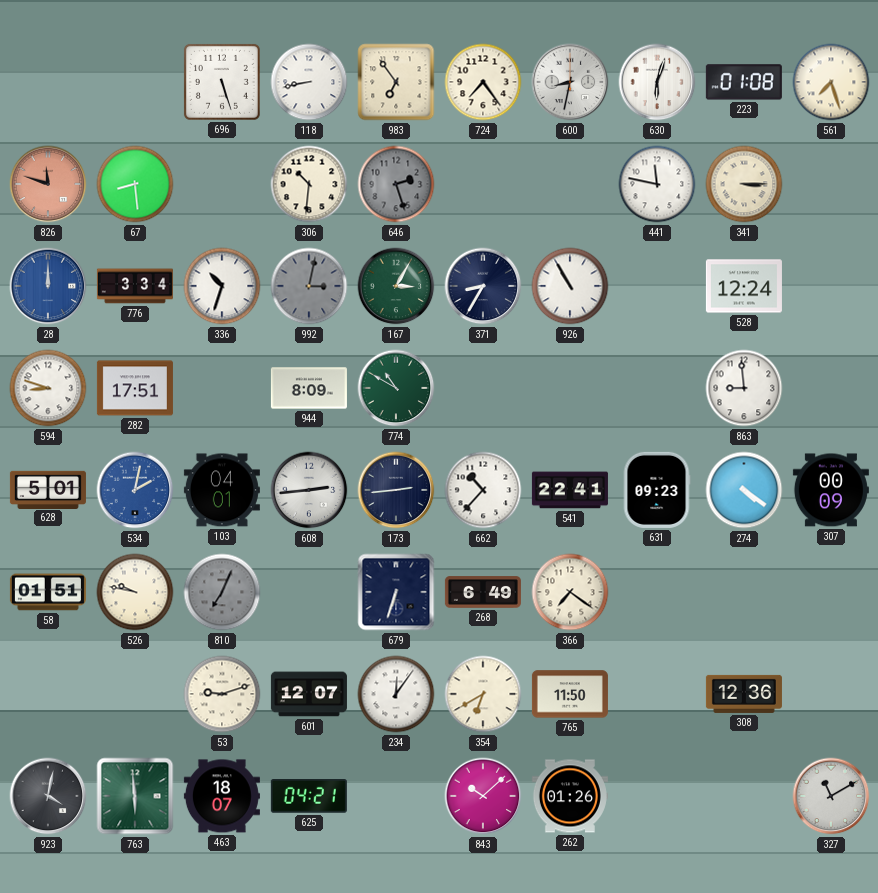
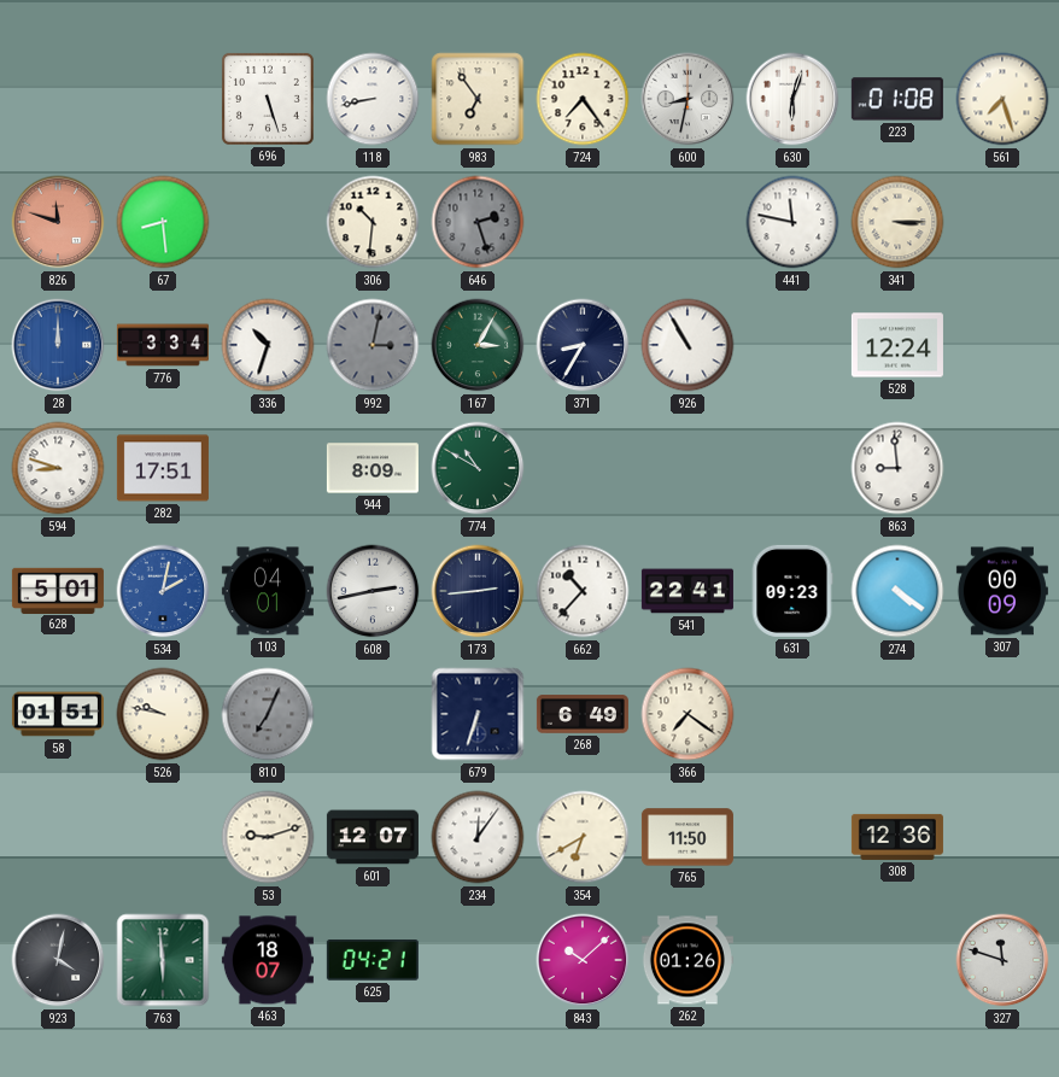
608: 2:44 -> 2:43
327: 11:10 -> 11:48
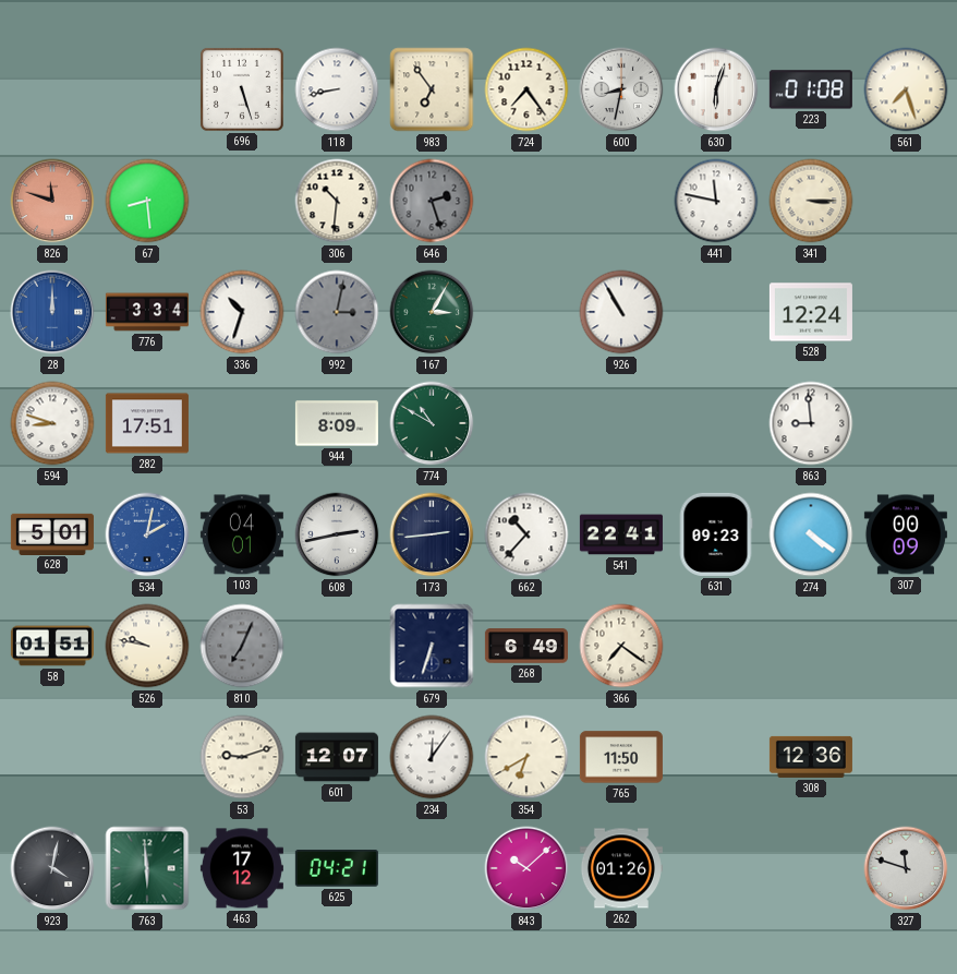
371: 8:35 -> none
463: 18:07 -> 17:12
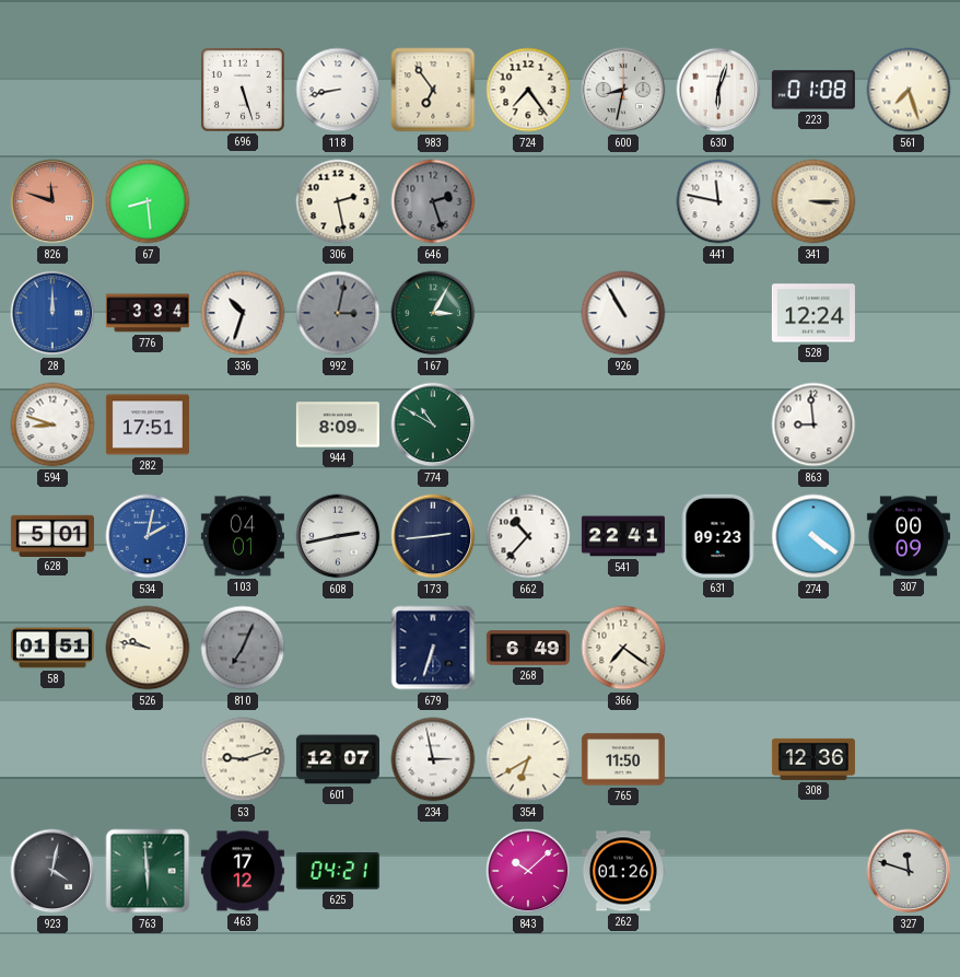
306: 10:31 -> 2:28
234: 12:06 -> 2:58
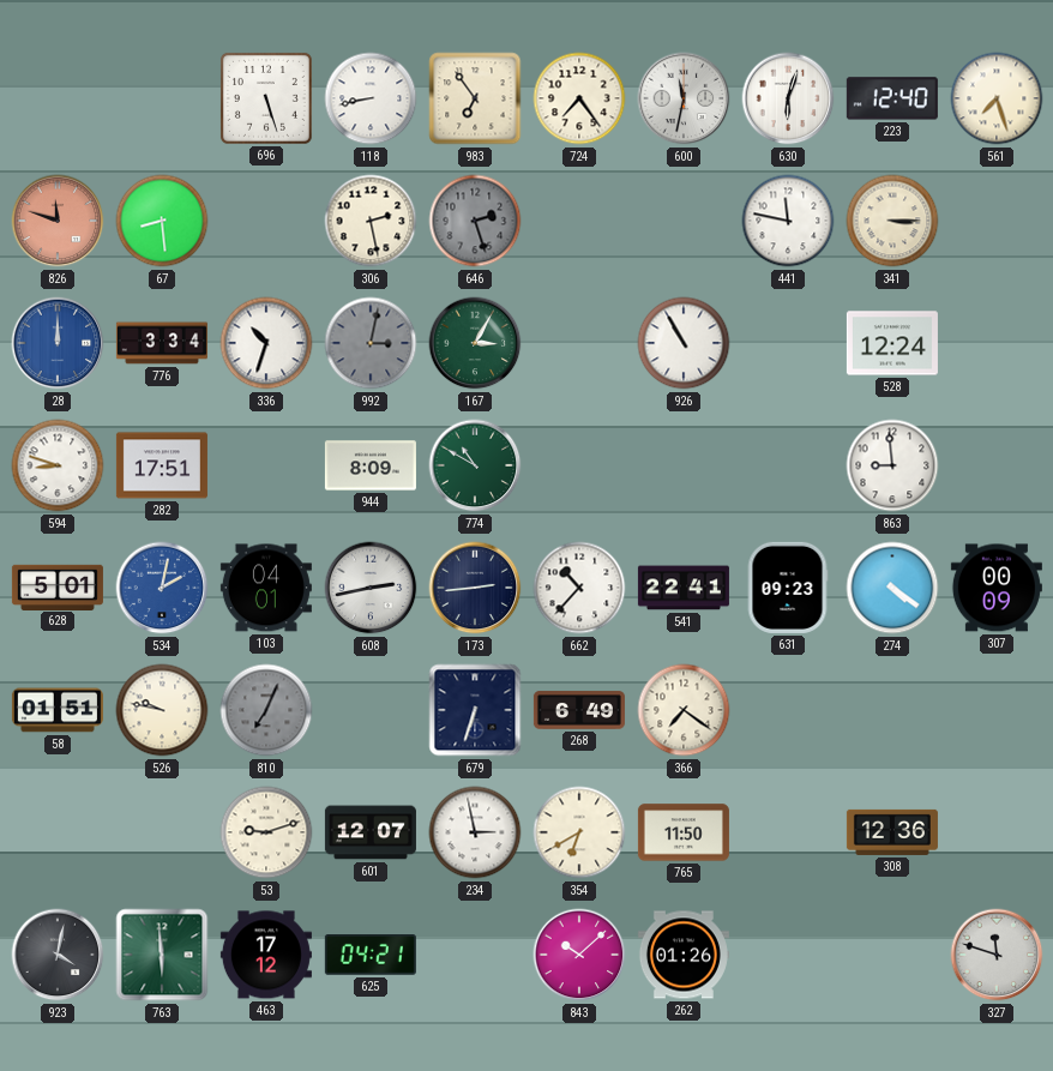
600: 8:32 -> 11:32
223: 01:08 -> 12:40
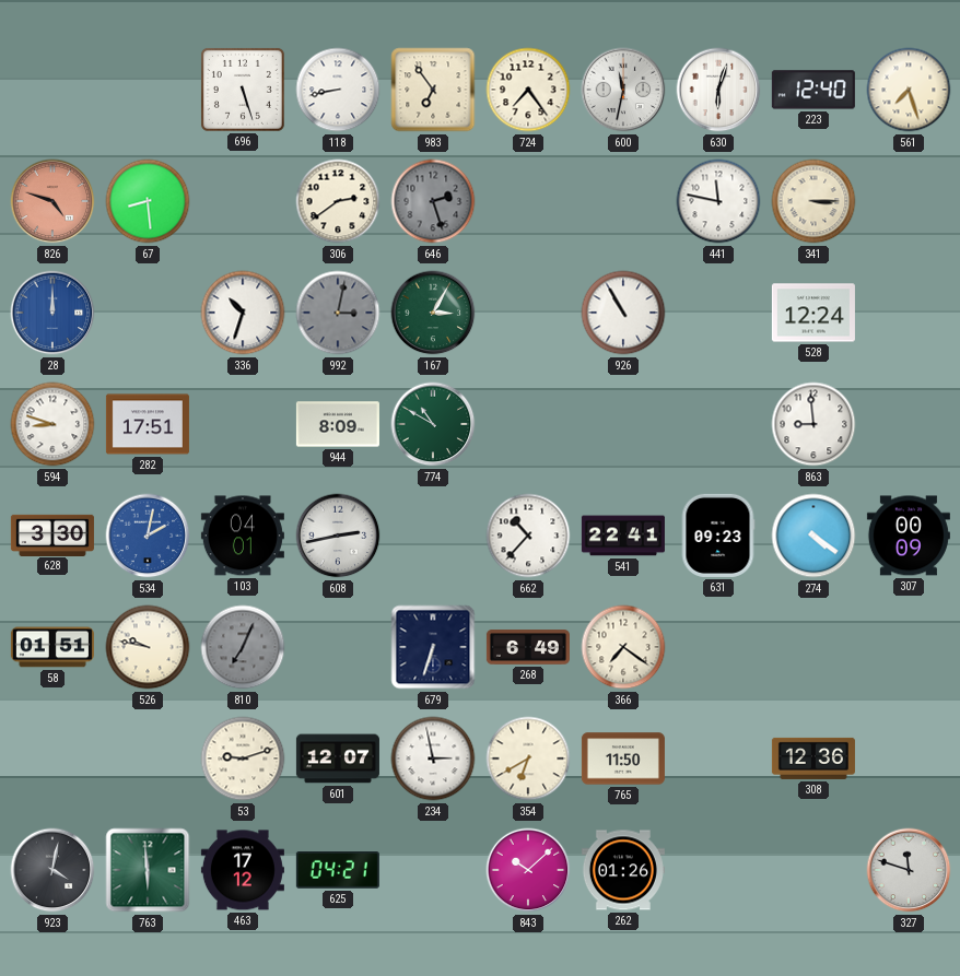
826: 11:48 -> 4:48
306: 2:28 -> 2:39
776: 3:34 -> none
628: 5:01 -> 3:30
173: 2:44 -> none
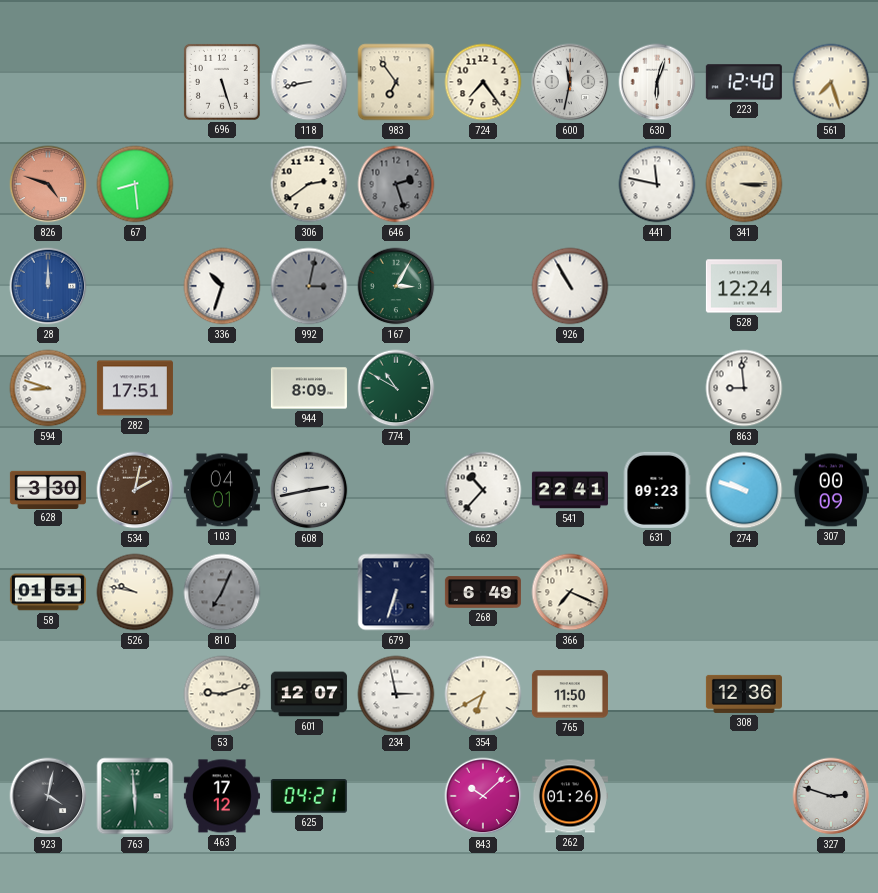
534 dial: blue -> brown
274: 4:21 -> 9:48
366: 7:21 -> 7:19
327: 11:48 -> 2:48
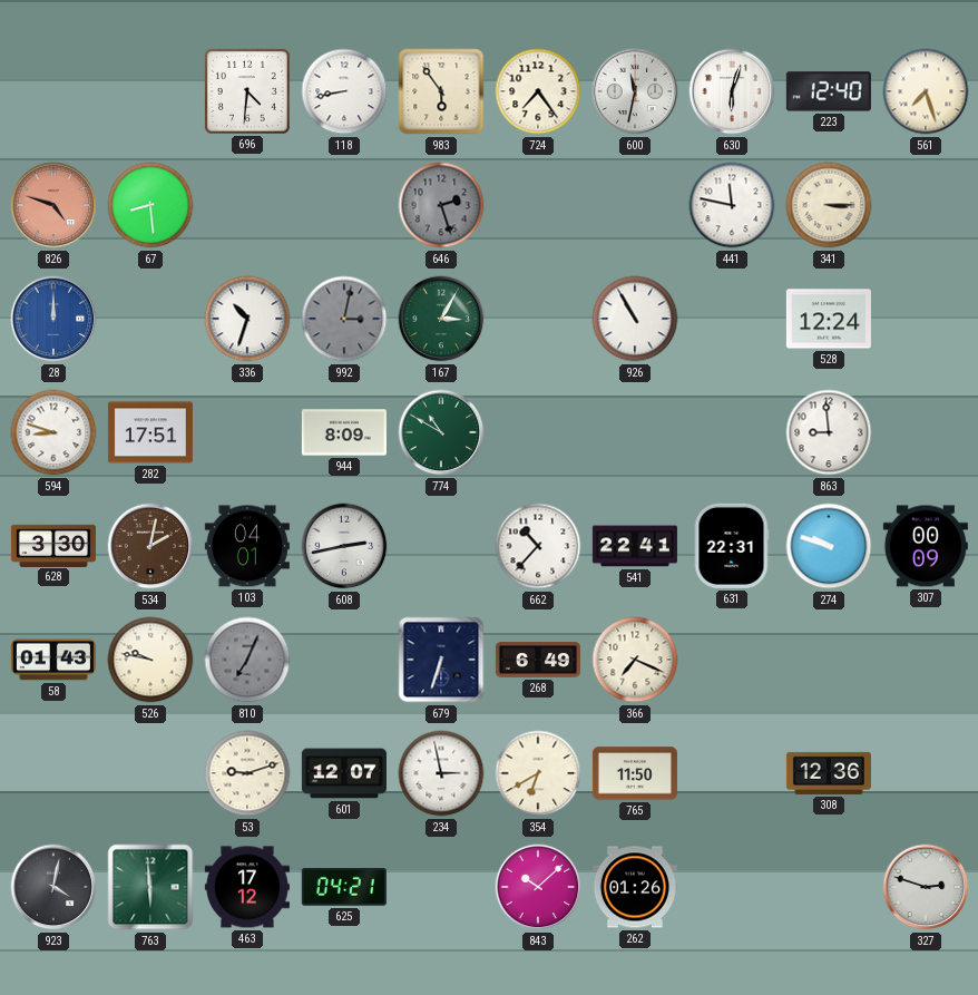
696: 5:27 -> 4:31
983: 6:54 -> 5:54
306: 2:39 -> none
631: 09:23 -> 22:31
58: 01:51 -> 01:43
